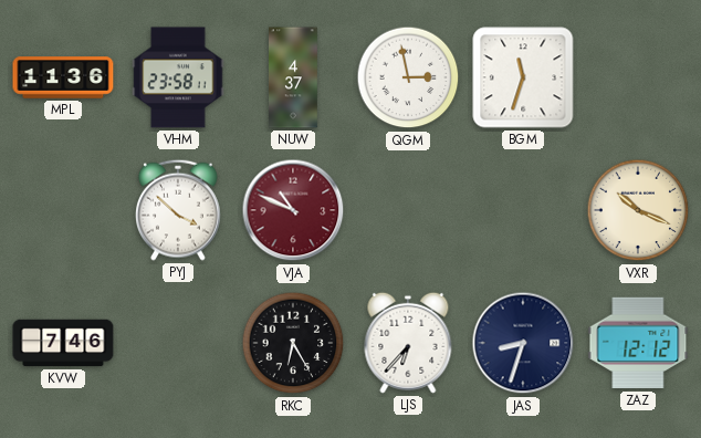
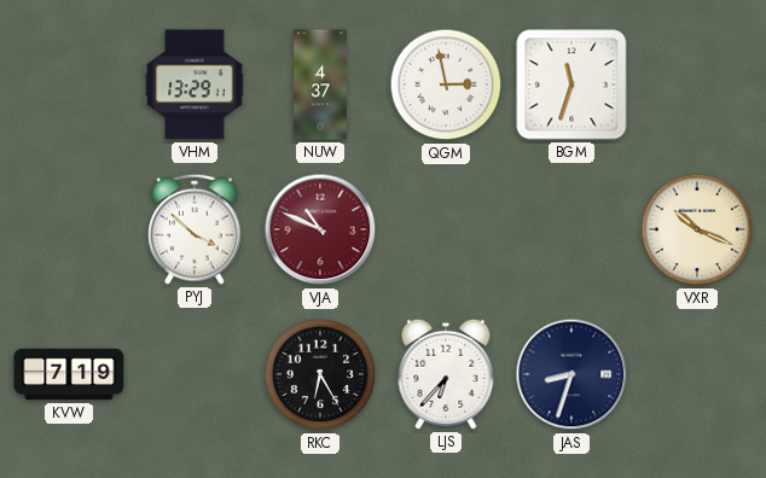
MPL: 11:36 -> none
VHM: 23:58 -> 13:29
KVW: 7:46 -> 7:19
ZAZ: 12:12 -> none
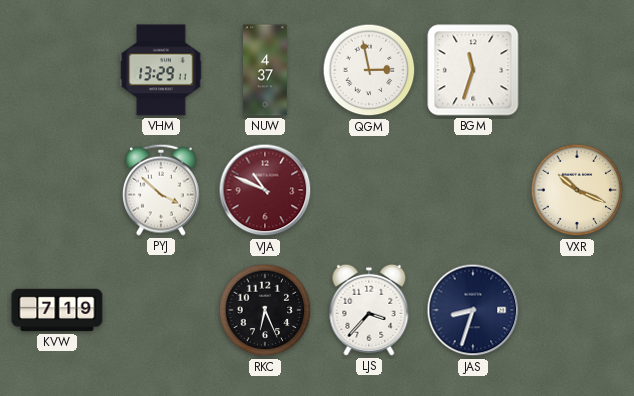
RKC: 6:25 -> 6:26
LJS: 6:37 -> 3:37
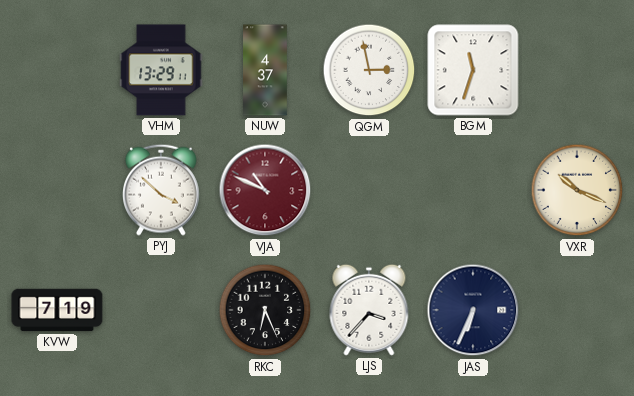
JAS: 8:33 -> 6:34
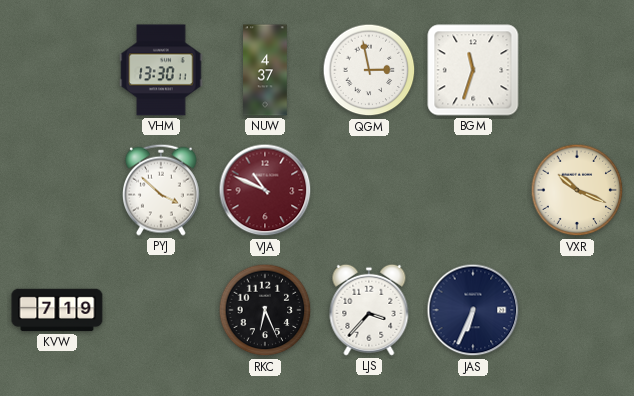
VHM: 13:29 -> 13:30
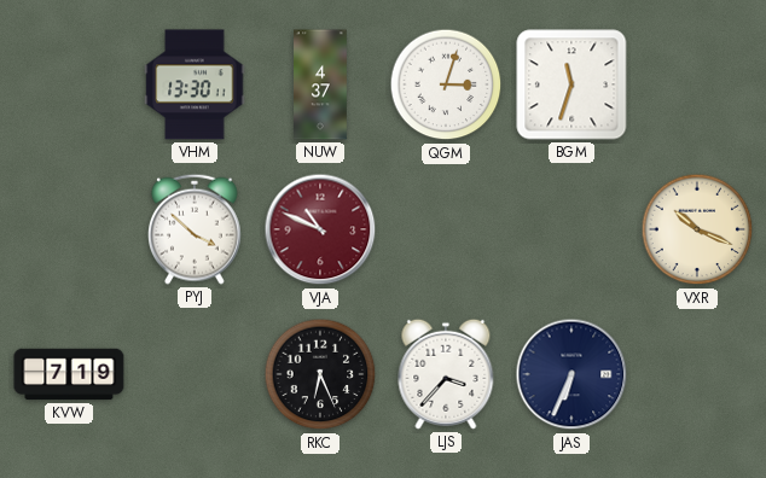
QGM: 2:58 -> 3:03
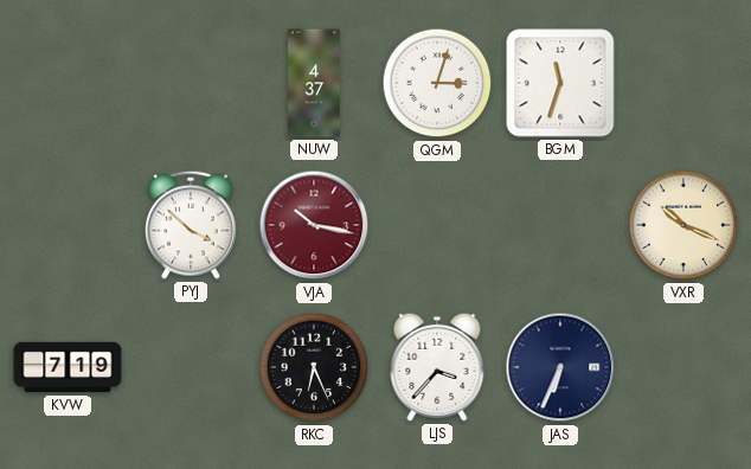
VHM: 13:30 -> none
VJA: 10:49 -> 10:17
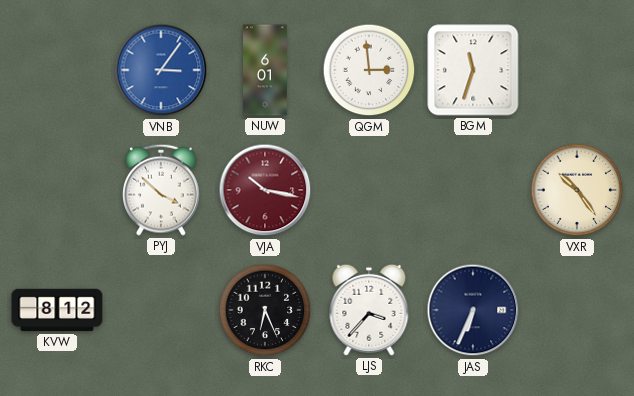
VNB: none -> 3:06
NUW: 4:37 -> 6:01
QGM: 3:03 -> 2:59
VXR: 10:19 -> 10:24
KVW: 7:19 -> 8:12
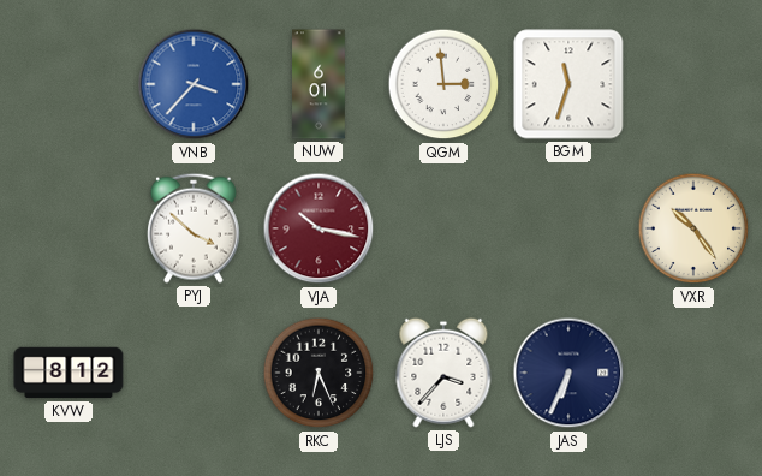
VNB: 3:06 -> 3:37
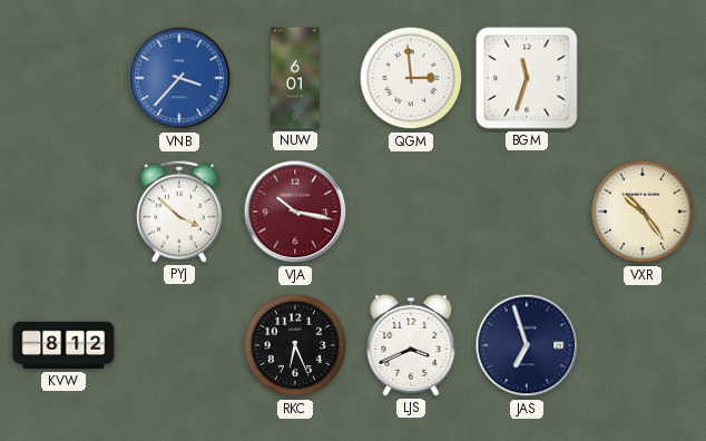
LJS: 3:37 -> 3:41
JAS: 6:34 -> 6:57
